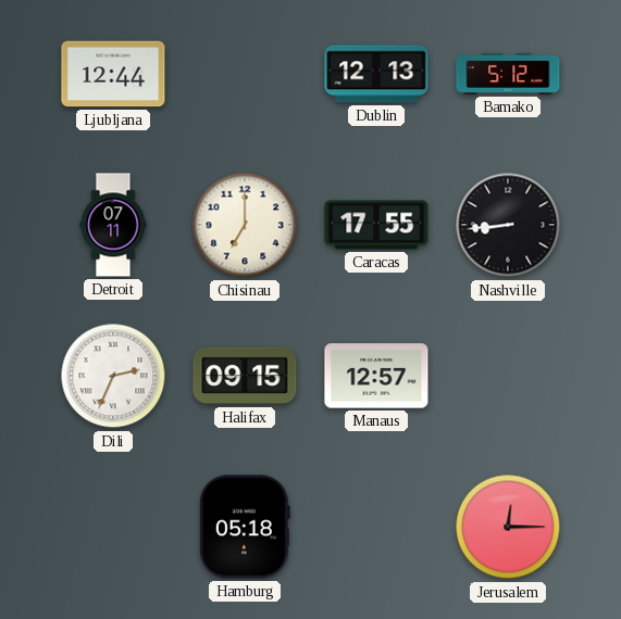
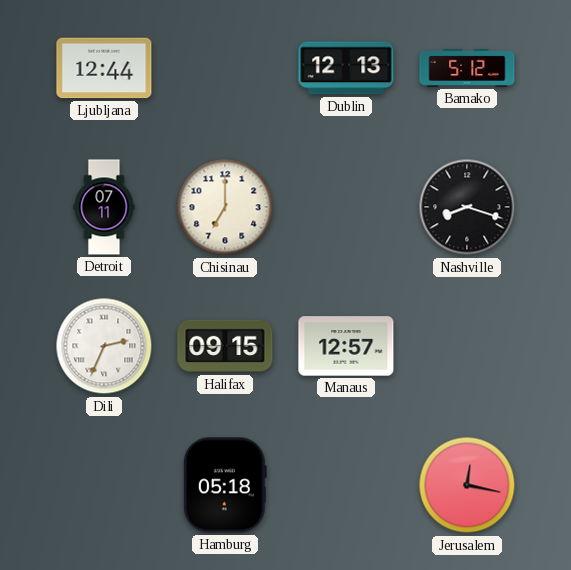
Caracas: 17:55 -> none
Nashville: 8:44 -> 8:18
Jerusalem: 12:15 -> 12:17
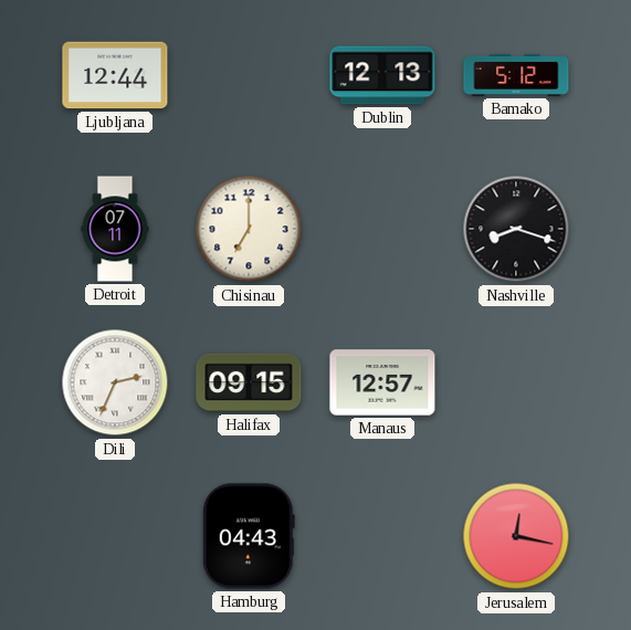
Hamburg: 05:18 -> 04:43
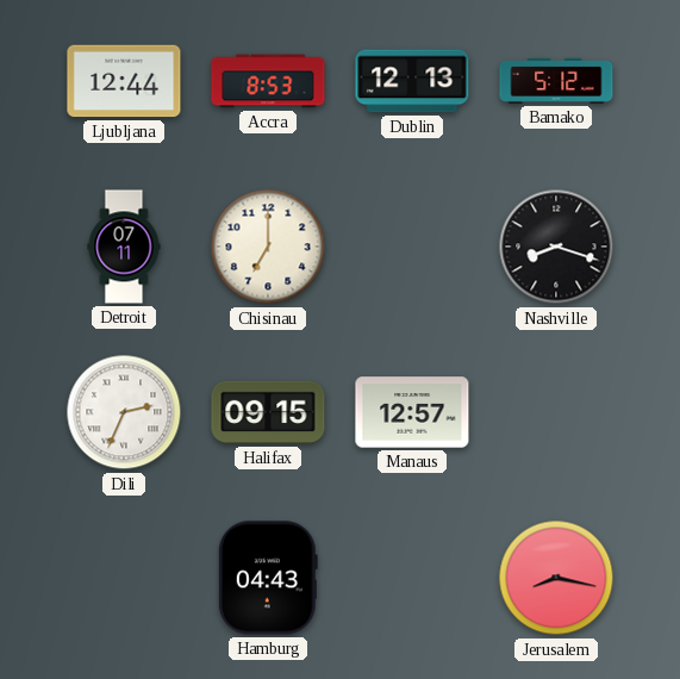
Accra: none -> 8:53
Jerusalem: 12:17 -> 8:17
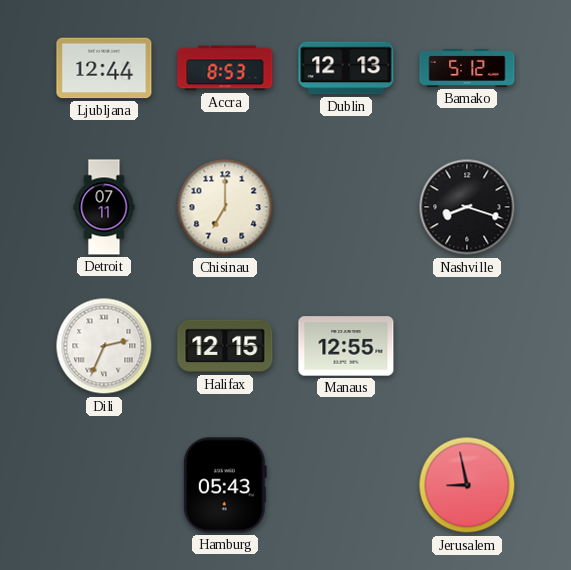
Halifax: 09:15 -> 12:15
Manaus: 12:57 -> 12:55
Hamburg: 04:43 -> 05:43
Jerusalem: 8:17 -> 8:58
